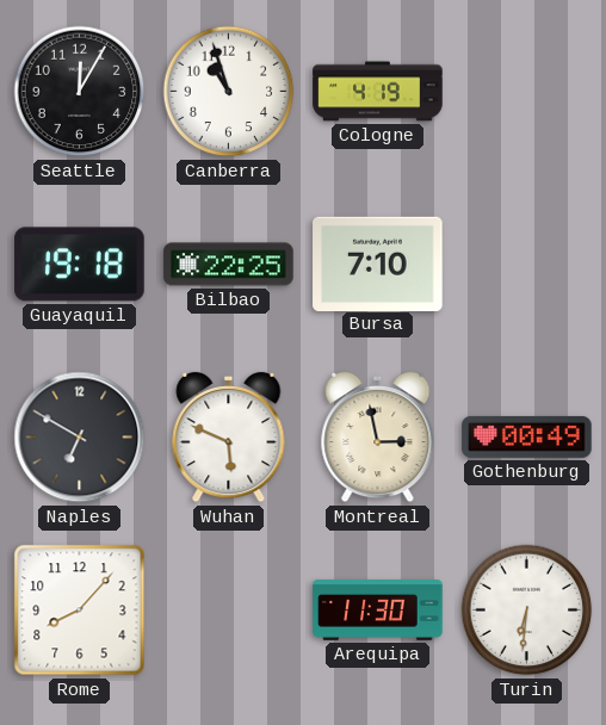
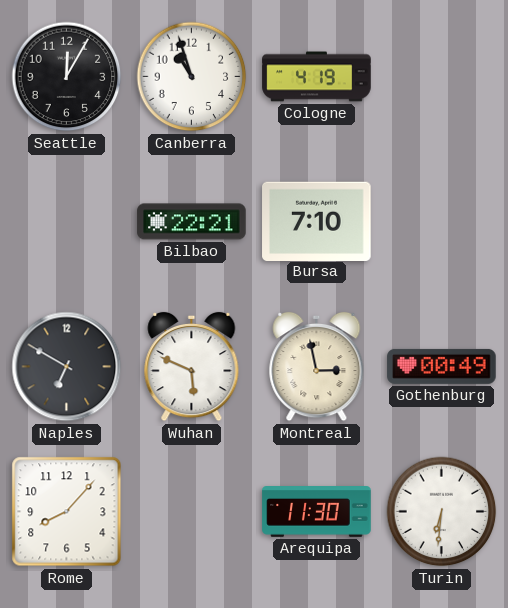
Guayaquil: 19:18 -> none
Bilbao: 22:25 -> 22:21
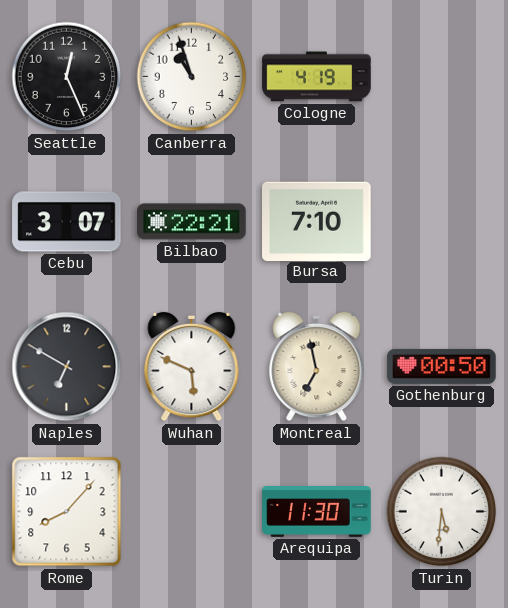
Seattle: 12:05 -> 12:26
Cebu: none -> 3:07
Montreal: 2:58 -> 6:58
Gothenburg: 00:49 -> 00:50
Turin: 6:31 -> 5:31
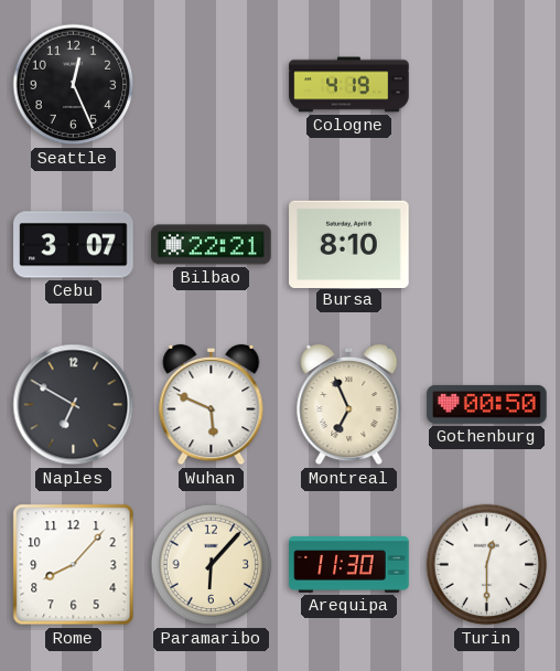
Canberra: 10:57 -> none
Bursa: 7:10 -> 8:10
Montreal: 6:58 -> 6:56
Paramaribo: none -> 6:07
Turin: 5:31 -> 12:30
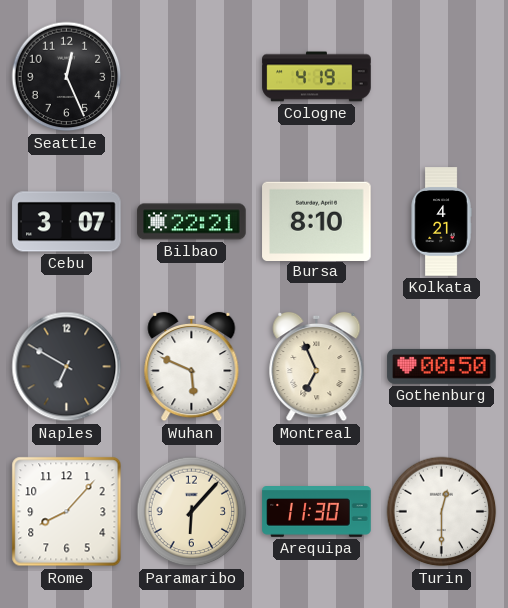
Kolkata: none -> 4:21
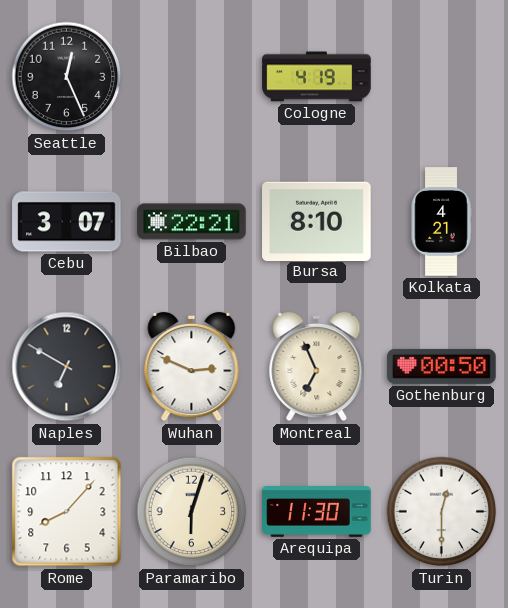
Wuhan: 5:49 -> 2:49
Paramaribo: 6:07 -> 6:03
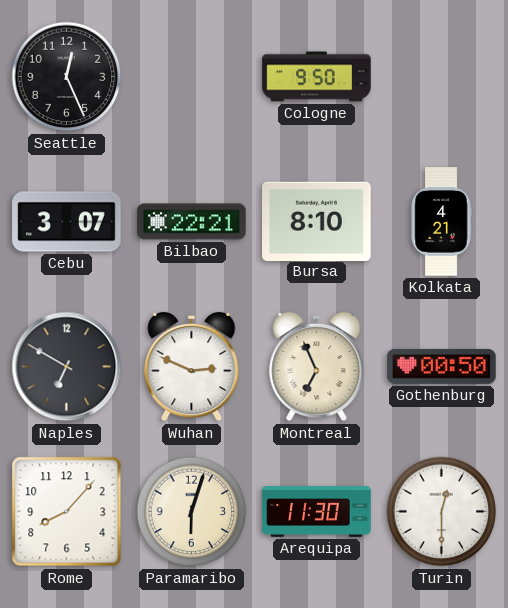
Cologne: 4:19 -> 9:50
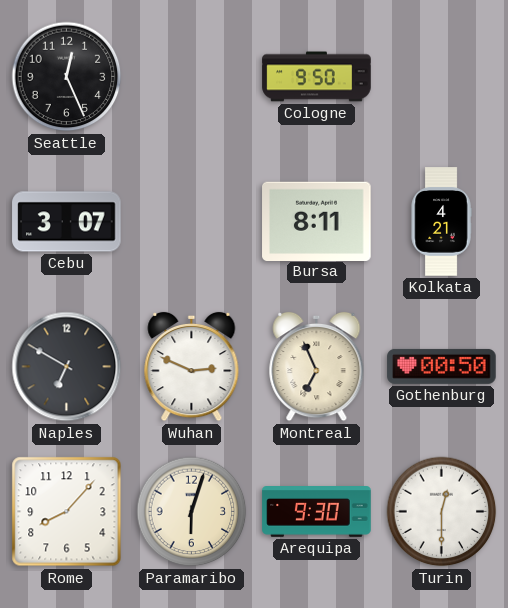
Bilbao: 22:21 -> none
Bursa: 8:10 -> 8:11
Arequipa: 11:30 -> 9:30
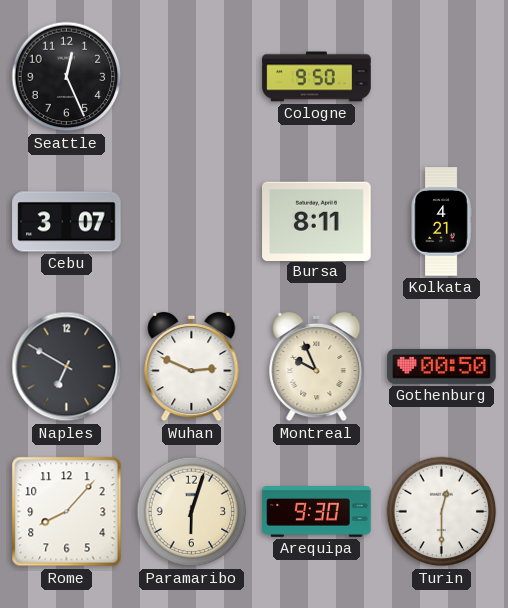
Montreal: 6:56 -> 9:56
